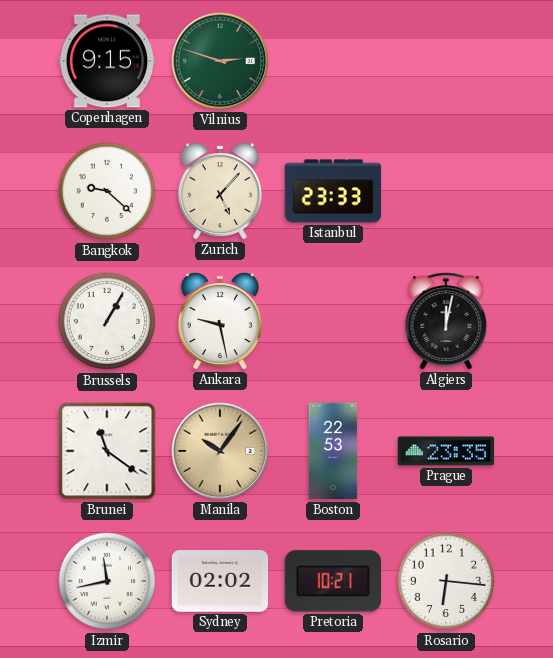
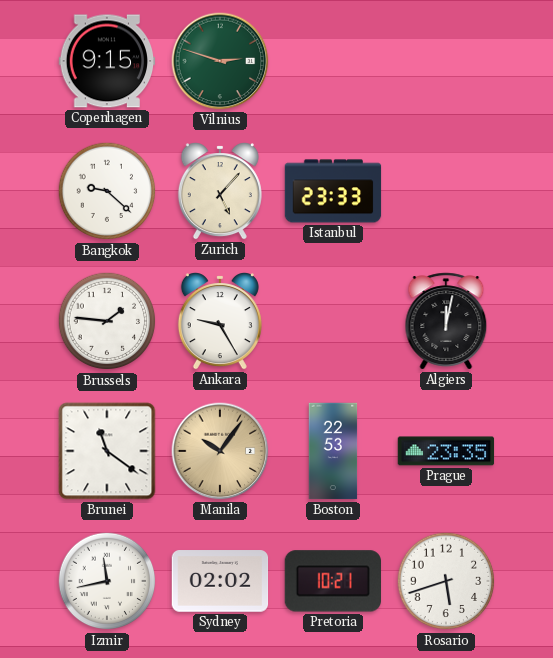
Brussels: 1:05 -> 1:46
Ankara: 9:28 -> 9:25
Rosario: 6:16 -> 5:42
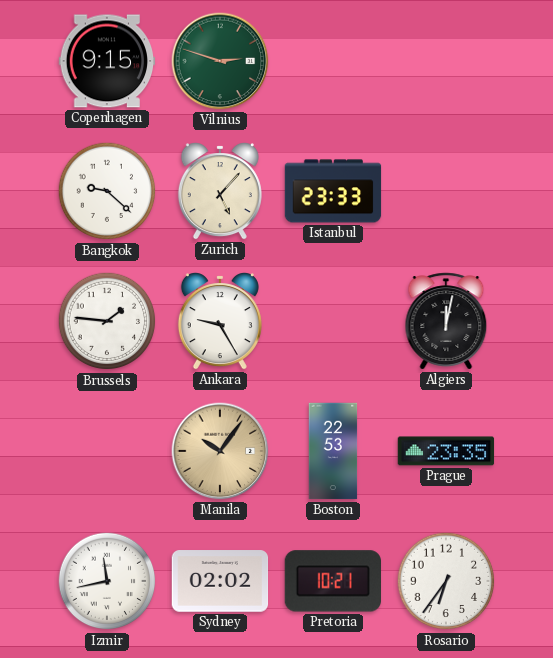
Brunei: 11:21 -> none
Rosario: 5:42 -> 6:36
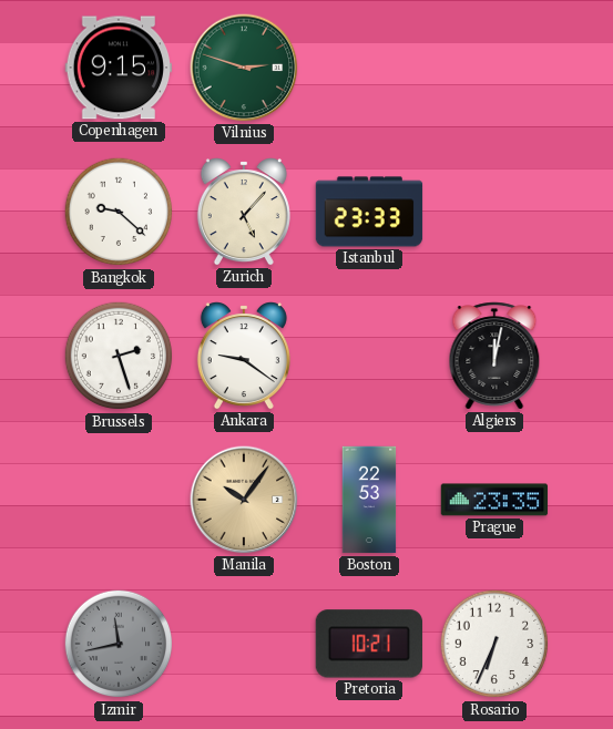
Brussels: 1:46 -> 2:27
Ankara: 9:25 -> 9:21
Izmir dial: white -> grey
Sydney: 02:02 -> none
Rosario: 6:36 -> 6:34
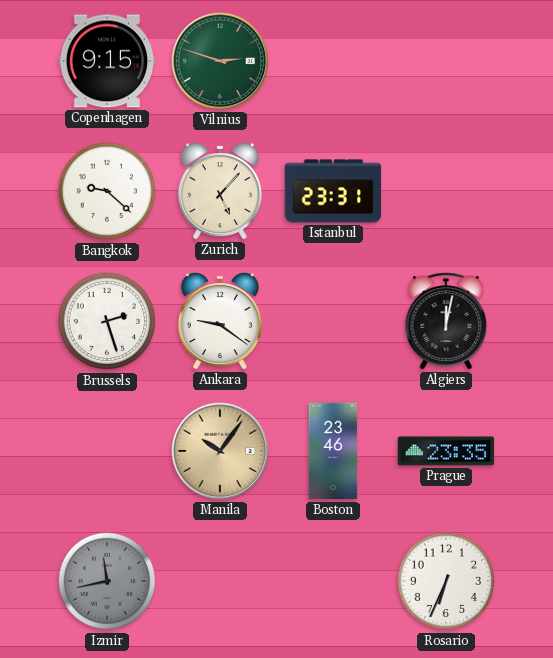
Istanbul: 23:33 -> 23:31
Boston: 22:53 -> 23:46
Pretoria: 10:21 -> none
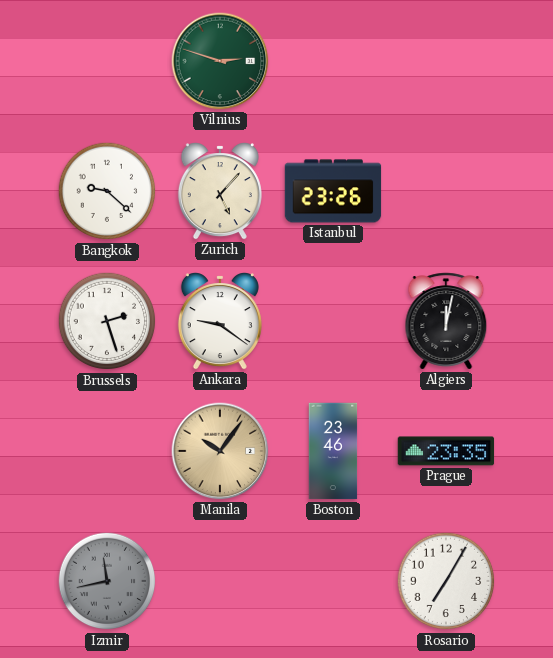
Copenhagen: 9:15 -> none
Istanbul: 23:31 -> 23:26
Rosario: 6:34 -> 7:05
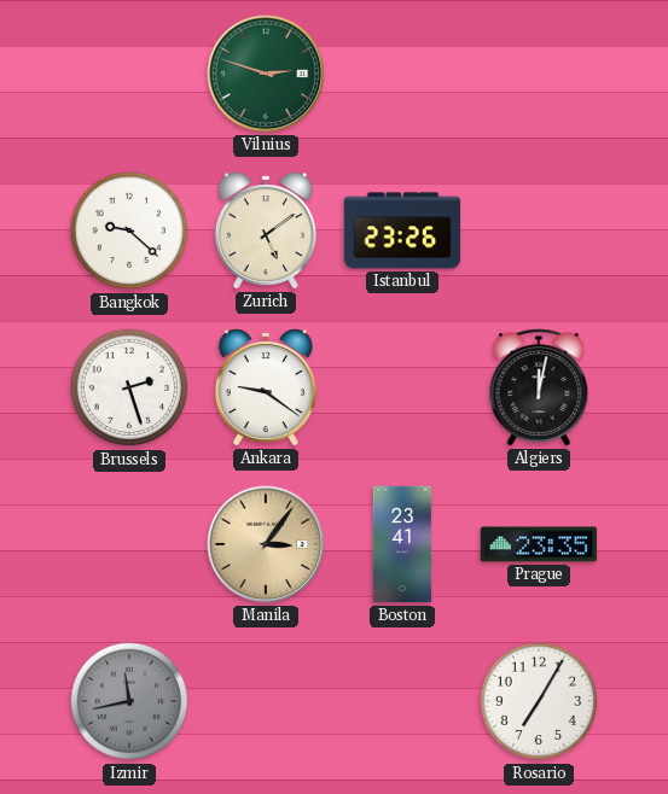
Zurich: 5:07 -> 5:09
Manila: 10:06 -> 3:06
Boston: 23:46 -> 23:41
